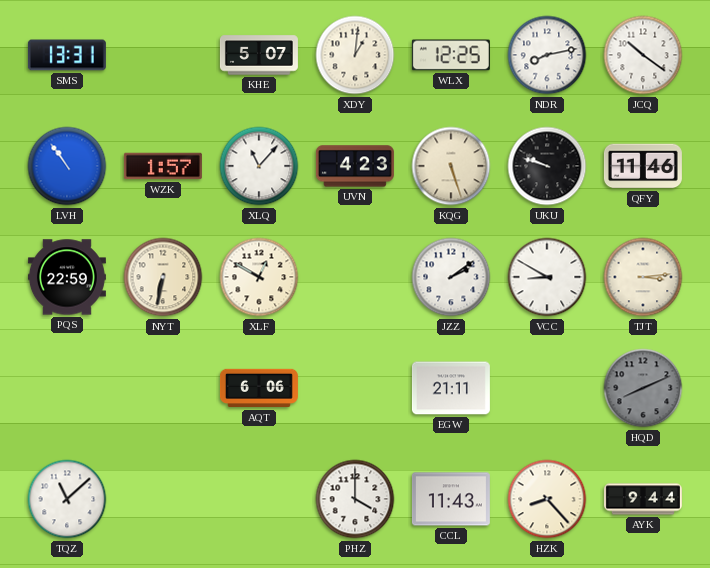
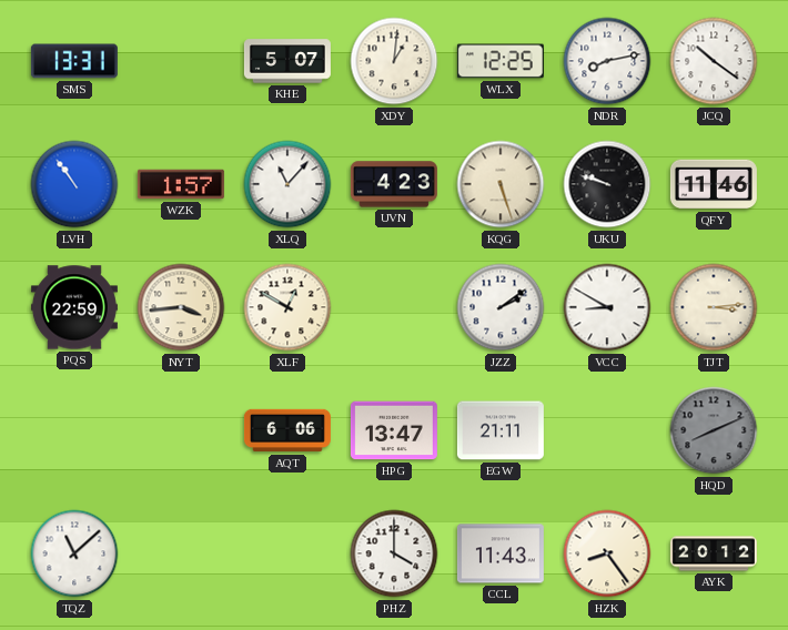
NYT: 6:32 -> 3:44
HPG: none -> 13:47
HZK: 8:23 -> 8:24
AYK: 9:44 -> 20:12
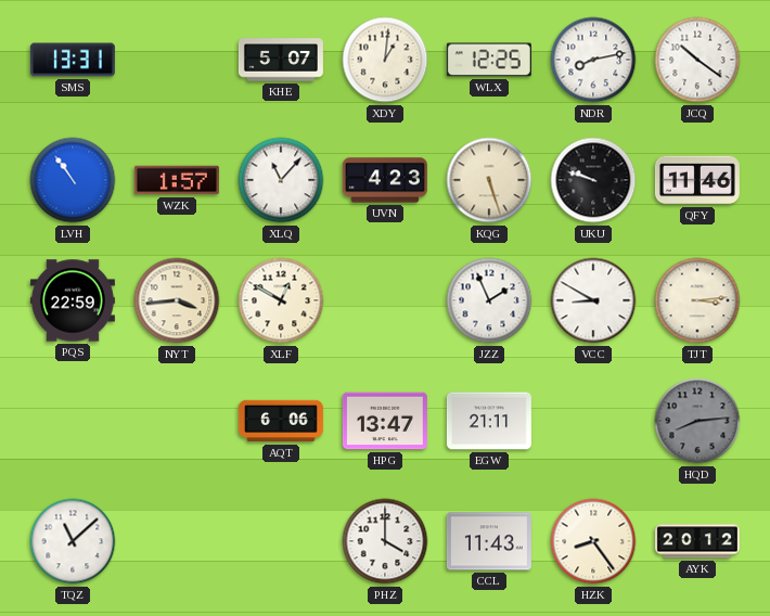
JZZ: 2:09 -> 1:56
HQD: 8:11 -> 8:14
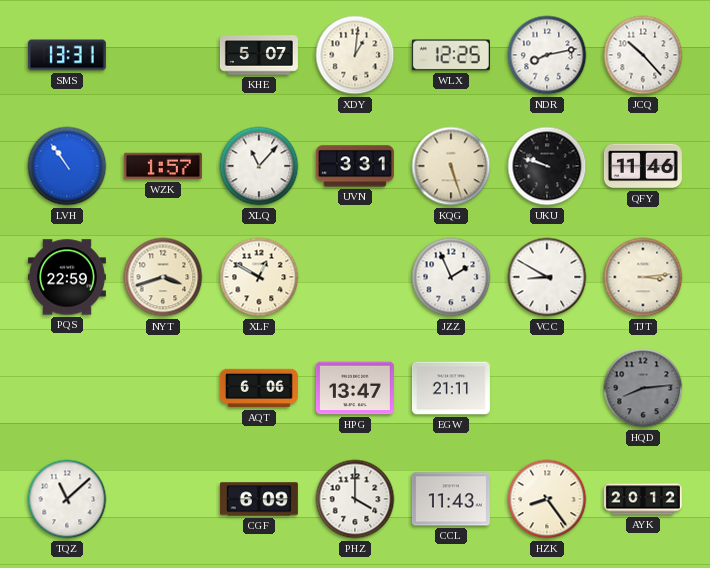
JCQ: 10:21 -> 10:23
UVN: 4:23 -> 3:31
NYT: 3:44 -> 3:42
CGF: none -> 6:09
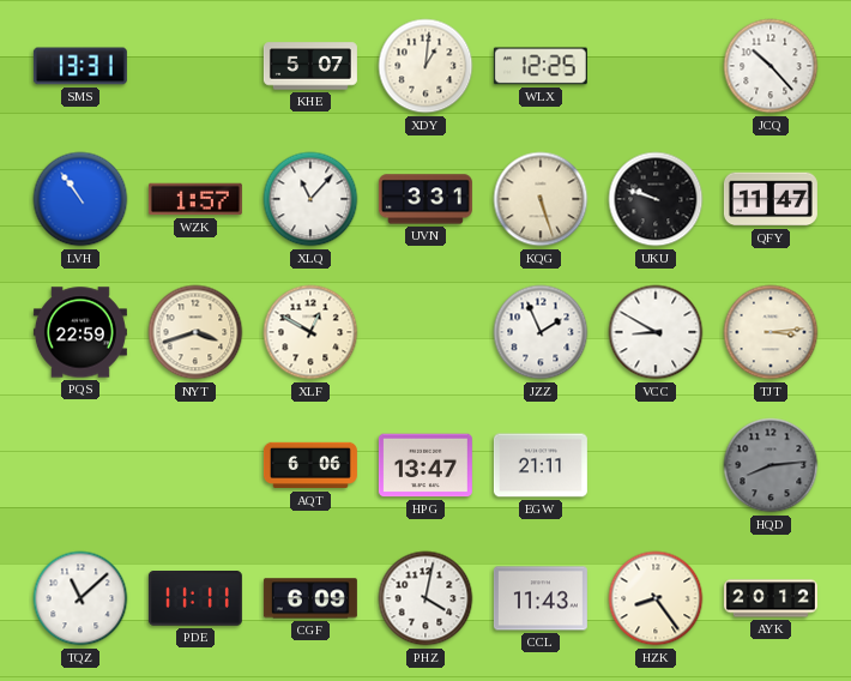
NDR: 8:13 -> none
QFY: 11:46 -> 11:47
PDE: none -> 11:11
PHZ: 4:00 -> 4:02
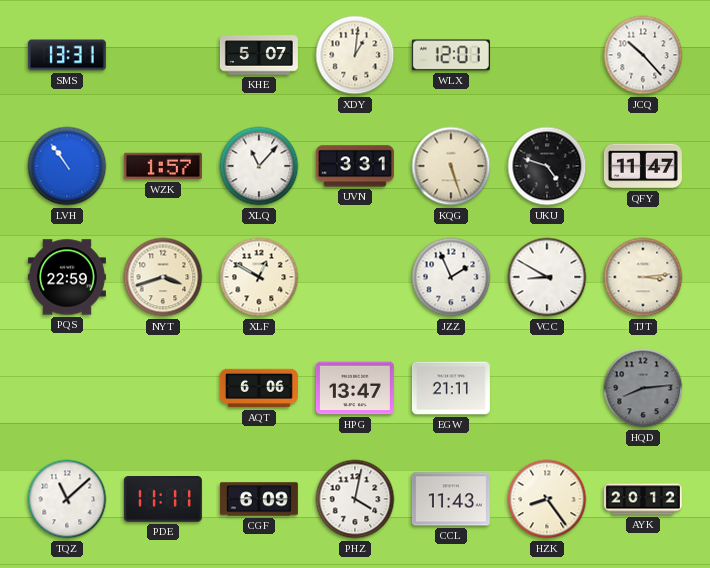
WLX: 12:25 -> 12:01
UKU: 9:48 -> 4:48
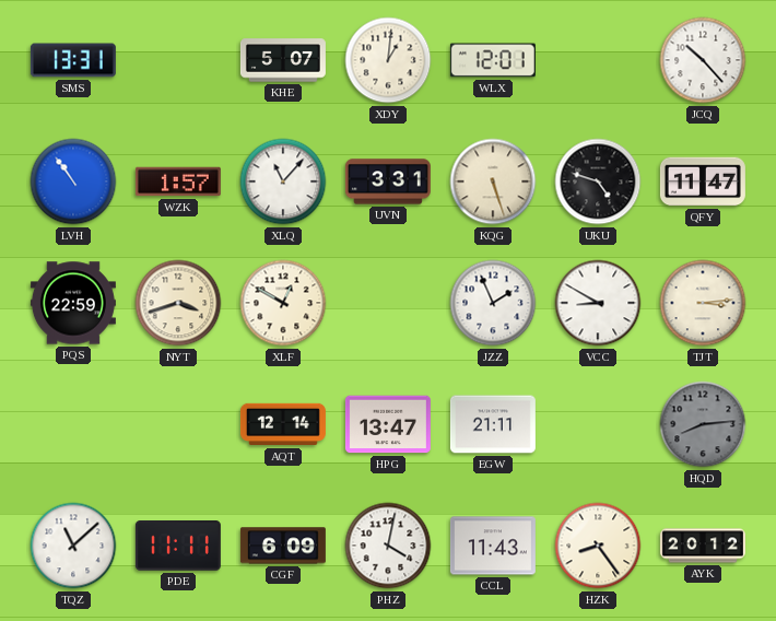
AQT: 6:06 -> 12:14
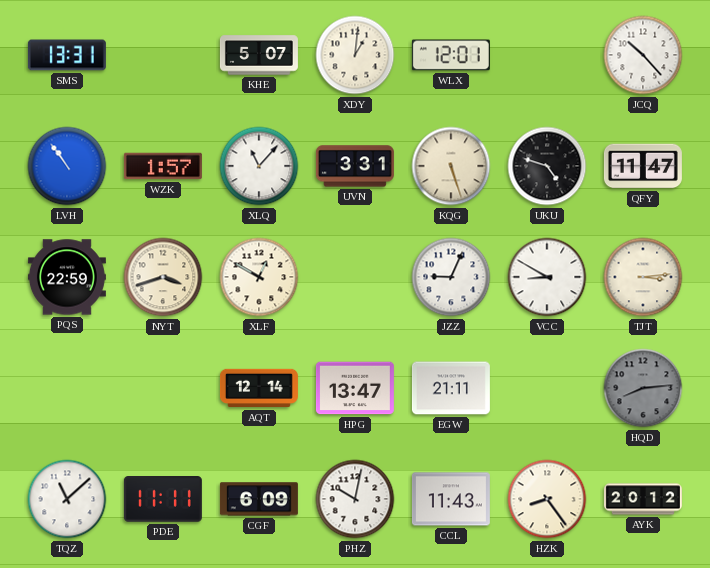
JZZ: 1:56 -> 9:04
PHZ: 4:02 -> 10:02
